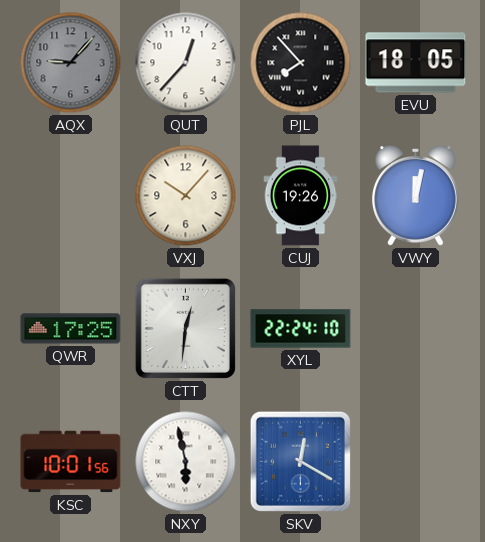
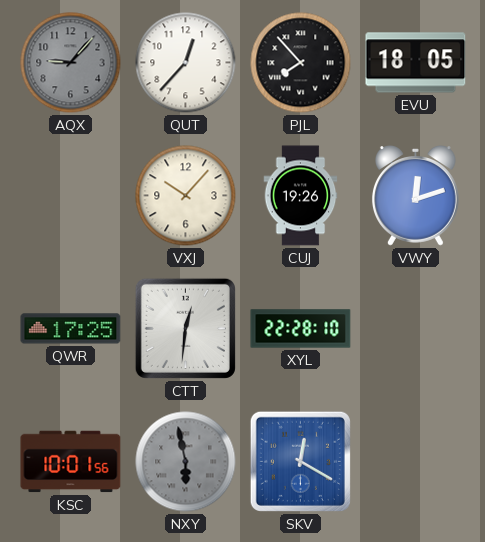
VWY: 12:02 -> 12:12
XYL: 22:24 -> 22:28
NXY dial: white -> grey
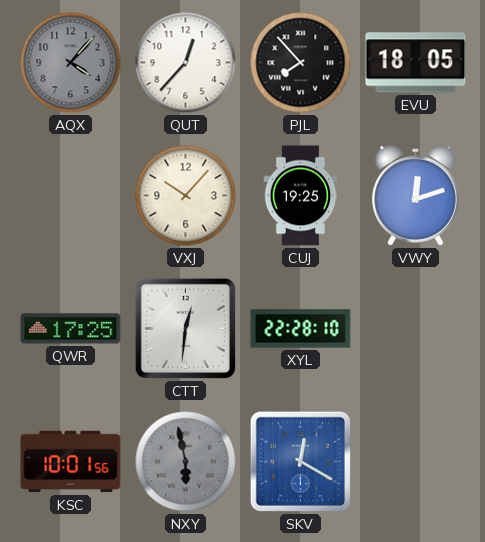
AQX: 9:07 -> 4:07
CUJ: 19:26 -> 19:25
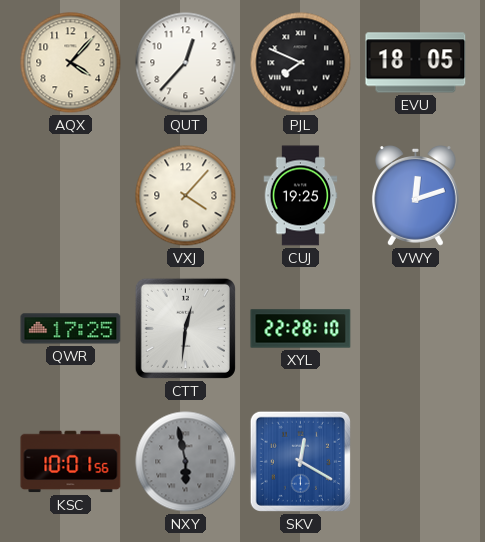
AQX dial: grey -> cream
PJL: 7:53 -> 7:49
VXJ: 10:07 -> 4:07
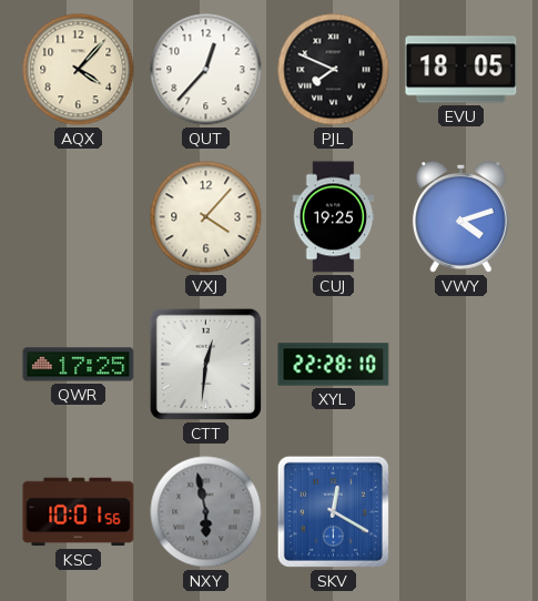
VWY: 12:12 -> 4:12
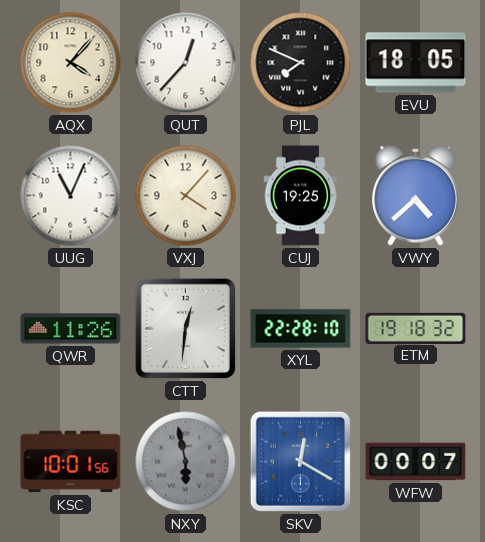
UUG: none -> 11:04
VWY: 4:12 -> 4:38
QWR: 17:25 -> 11:26
ETM: none -> 19:18
WFW: none -> 00:07
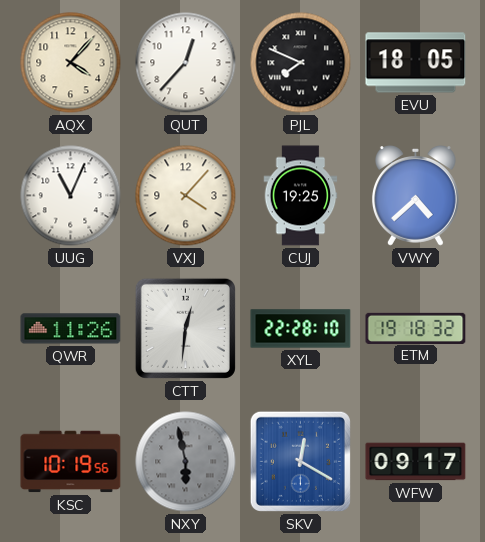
KSC: 10:01 -> 10:19
WFW: 00:07 -> 09:17
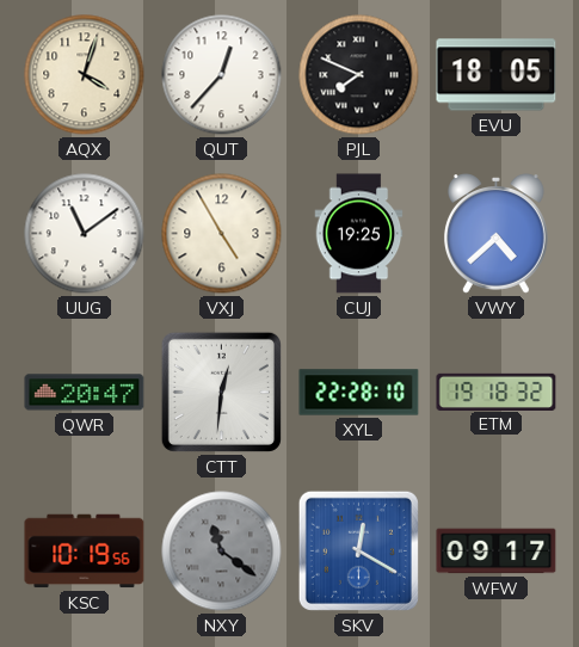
AQX: 4:07 -> 4:03
UUG: 11:04 -> 11:09
VXJ: 4:07 -> 4:55
QWR: 11:26 -> 20:47
NXY: 5:58 -> 11:21
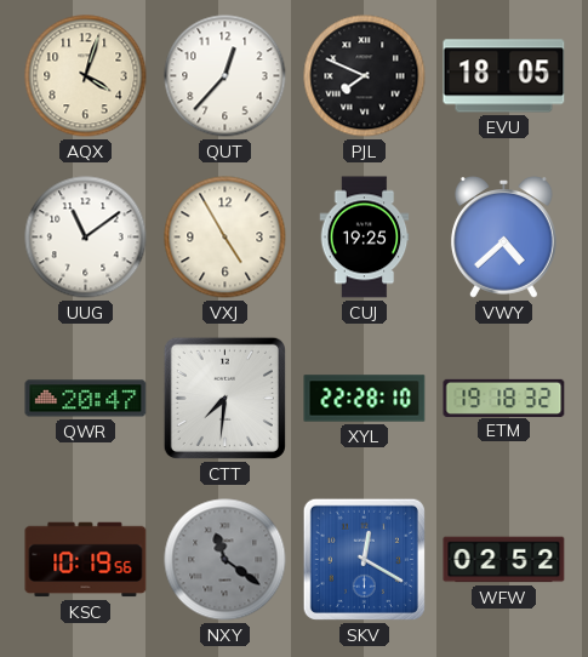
CTT: 12:31 -> 7:31
WFW: 09:17 -> 02:52
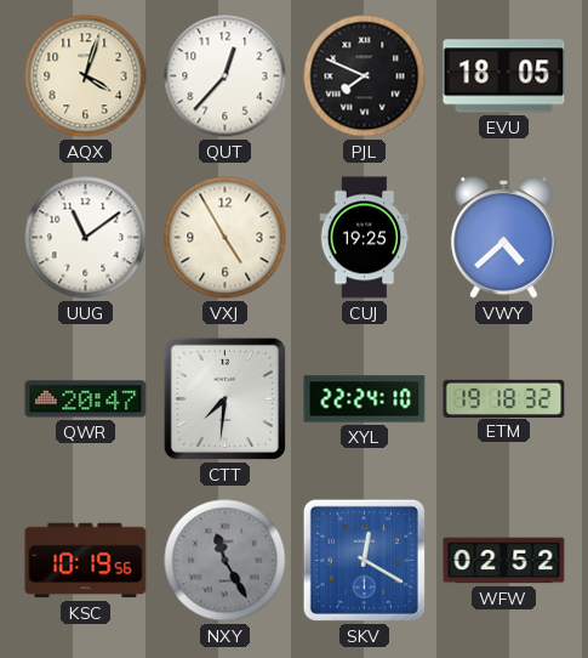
XYL: 22:28 -> 22:24
NXY: 11:21 -> 11:25
